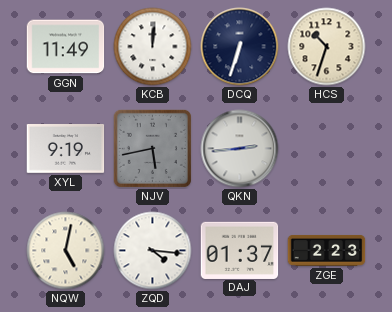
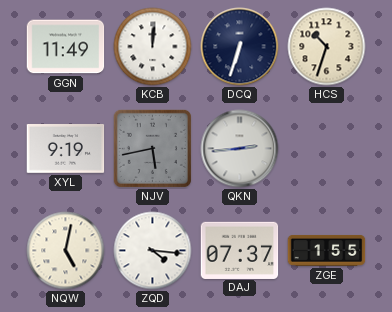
DAJ: 01:37 -> 07:37
ZGE: 2:23 -> 1:55
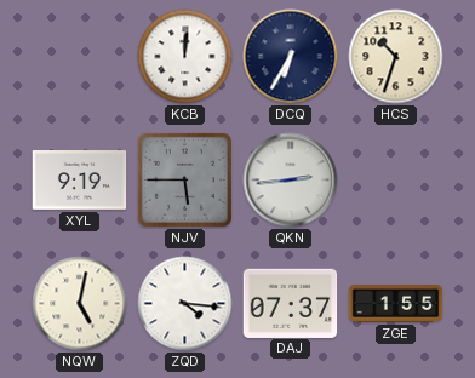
GGN: 11:49 -> none
DCQ: 6:33 -> 6:35
NJV: 5:43 -> 5:45
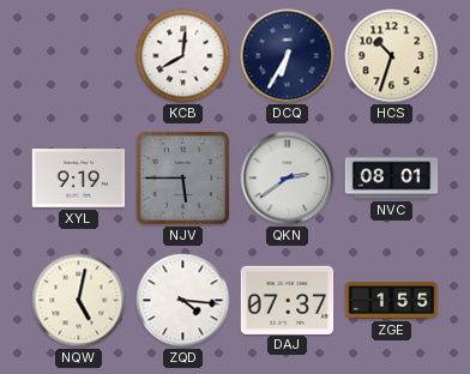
KCB: 12:01 -> 8:01
QKN: 2:44 -> 2:39
NVC: none -> 08:01
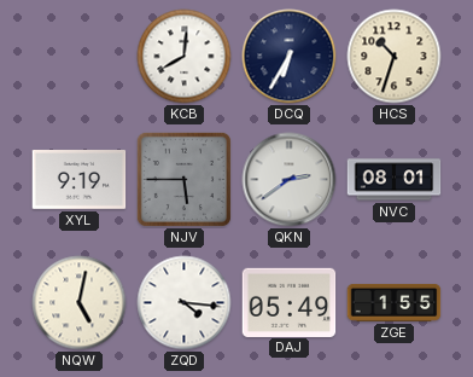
DAJ: 07:37 -> 05:49
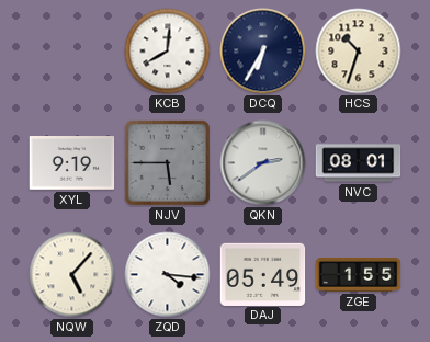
NQW: 5:02 -> 5:07
